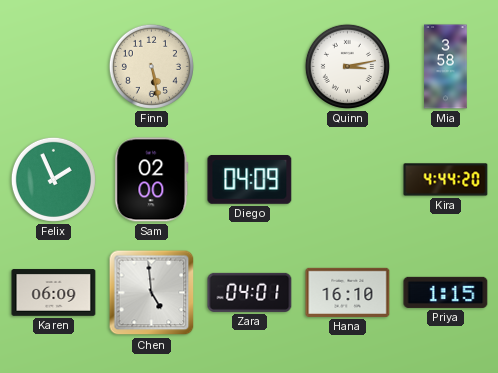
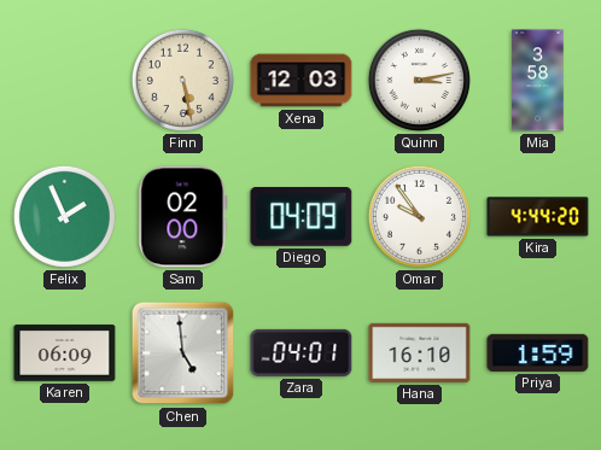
Xena: none -> 12:03
Omar: none -> 9:54
Priya: 1:15 -> 1:59
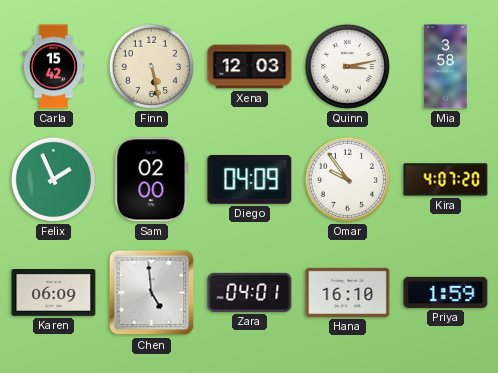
Carla: none -> 15:42
Kira: 4:44 -> 4:07
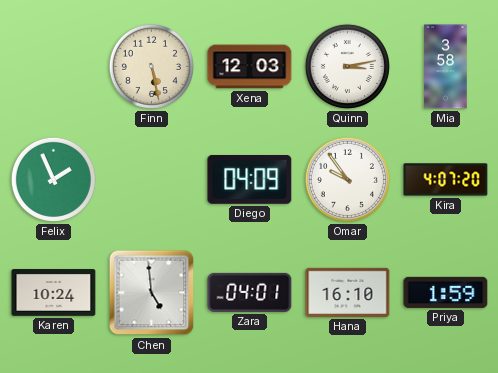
Carla: 15:42 -> none
Sam: 02:00 -> none
Karen: 06:09 -> 10:24
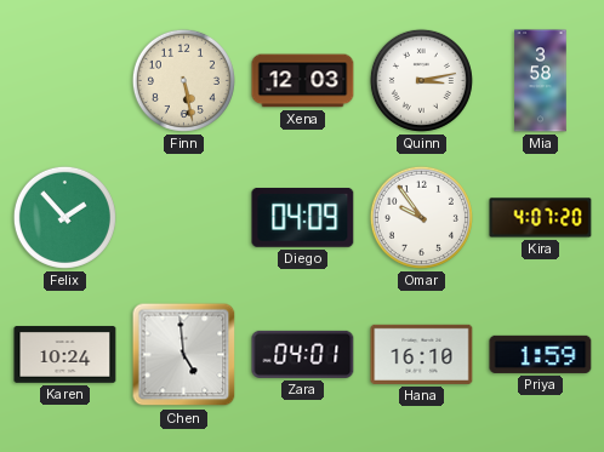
Felix: 1:56 -> 1:53
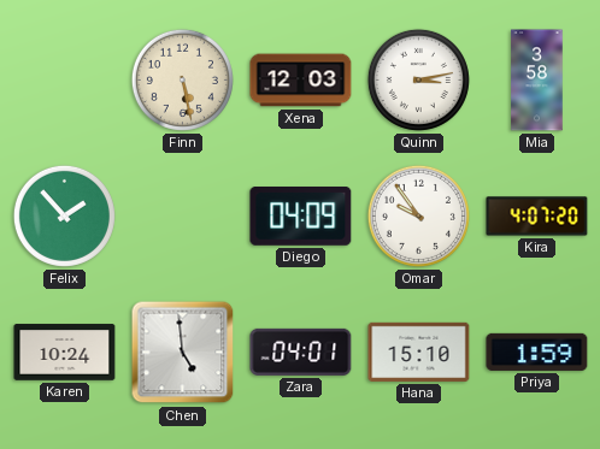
Hana: 16:10 -> 15:10
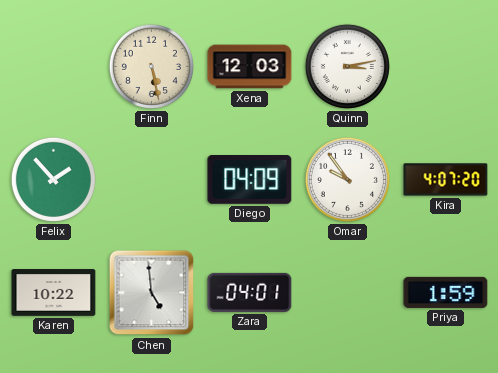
Mia: 3:58 -> none
Karen: 10:24 -> 10:22
Hana: 15:10 -> none
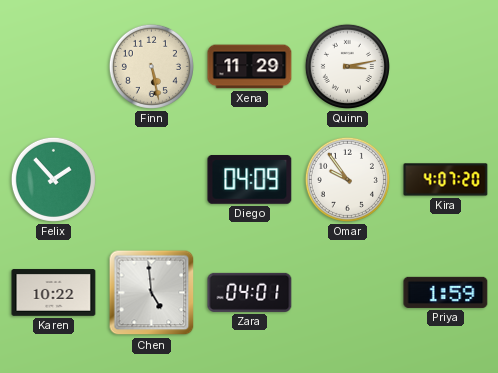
Xena: 12:03 -> 11:29
